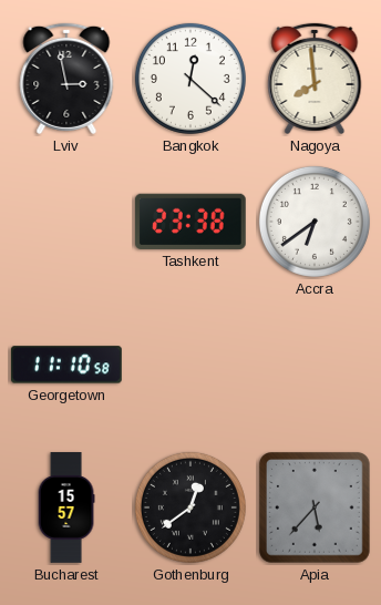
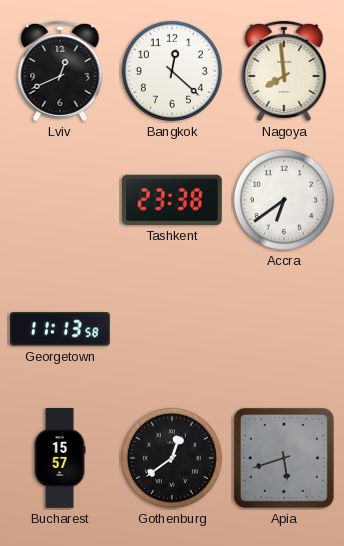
Lviv: 2:58 -> 12:41
Georgetown: 11:10 -> 11:13
Apia: 5:37 -> 5:42
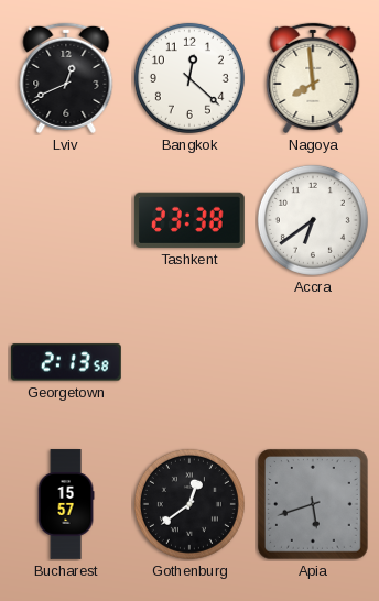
Georgetown: 11:13 -> 2:13
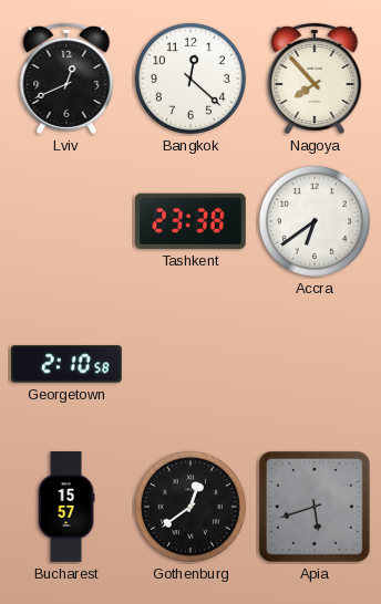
Nagoya: 7:59 -> 7:53
Georgetown: 2:13 -> 2:10
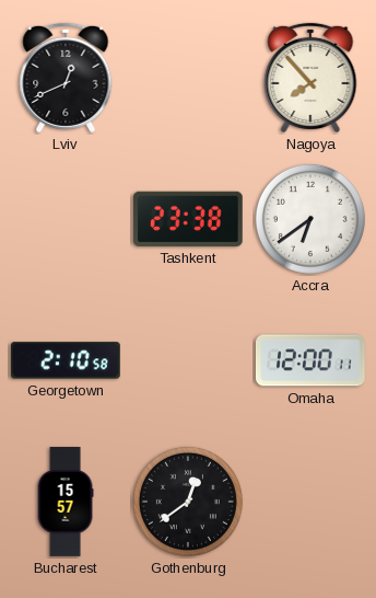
Bangkok: 12:22 -> none
Omaha: none -> 12:00
Apia: 5:42 -> none
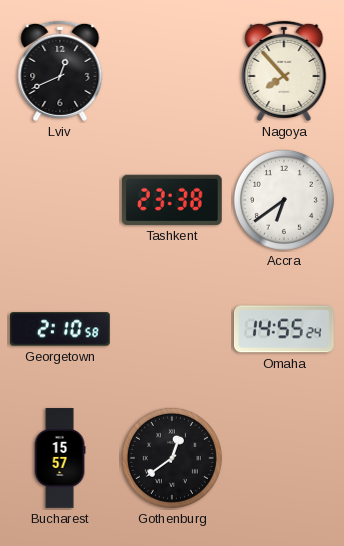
Omaha: 12:00 -> 14:55
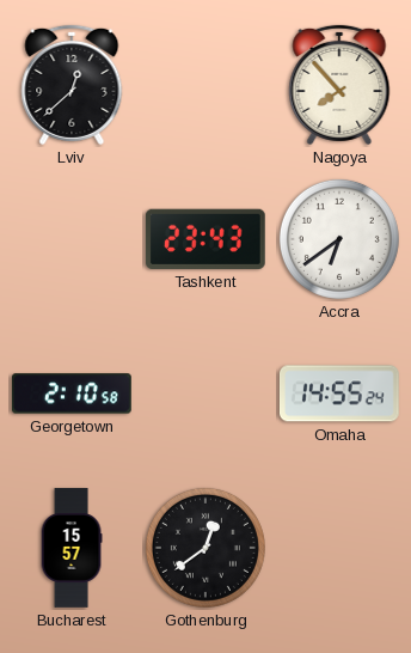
Lviv: 12:41 -> 12:38
Tashkent: 23:38 -> 23:43
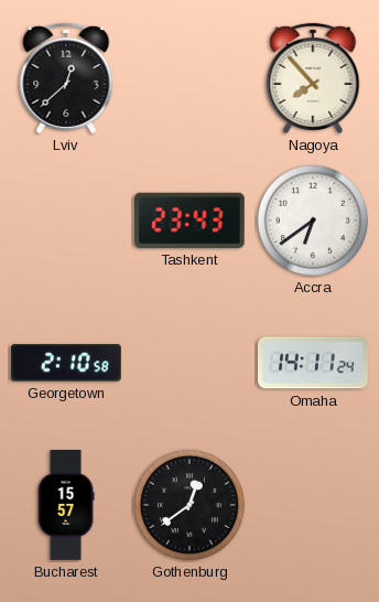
Omaha: 14:55 -> 14:11
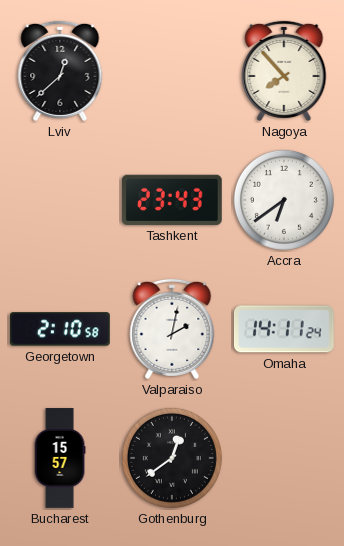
Valparaiso: none -> 2:02
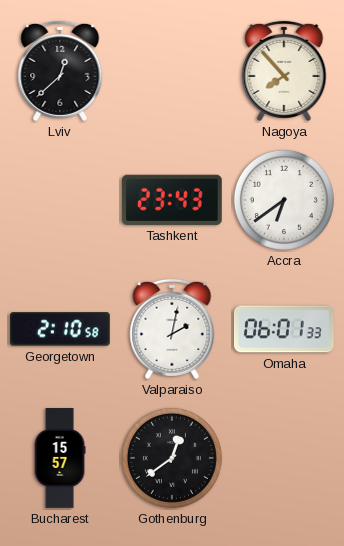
Omaha: 14:11 -> 06:01
